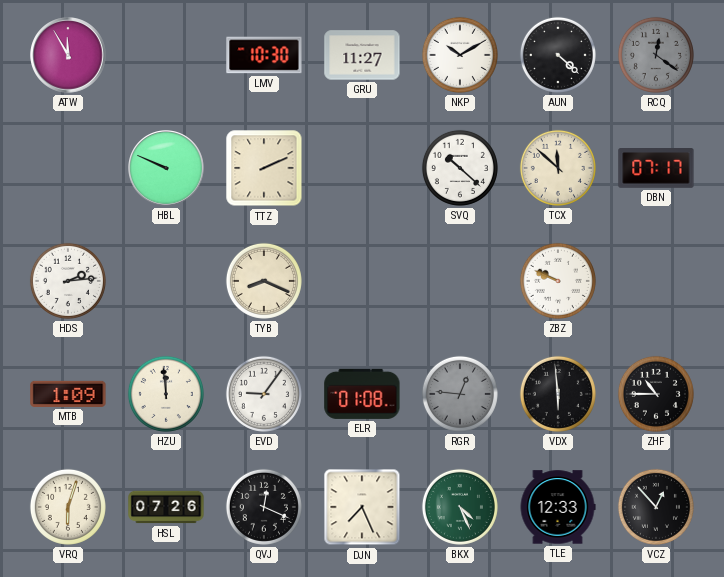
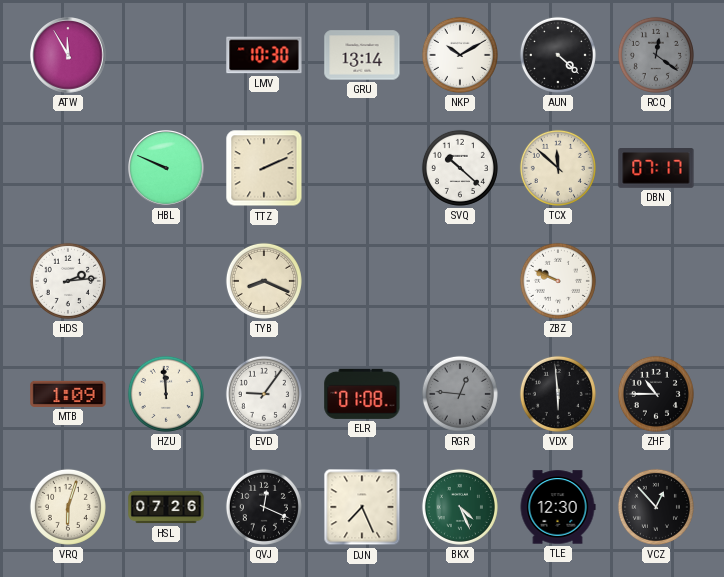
GRU: 11:27 -> 13:14
TLE: 12:33 -> 12:30
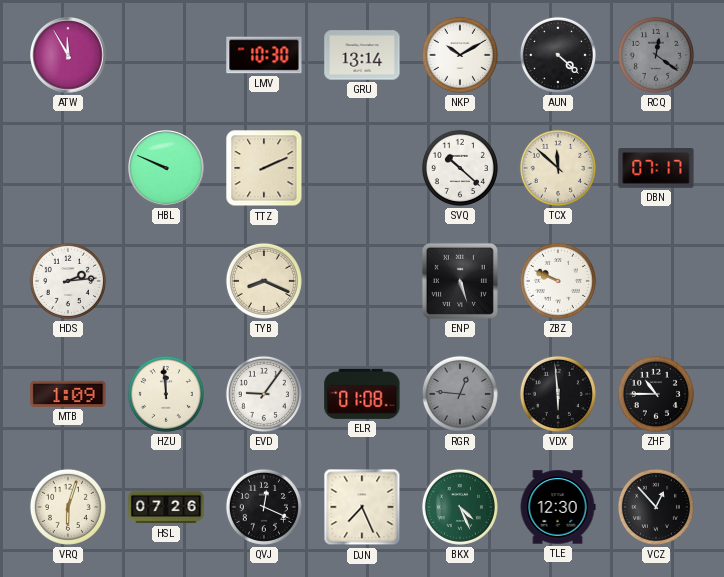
ENP: none -> 5:27
